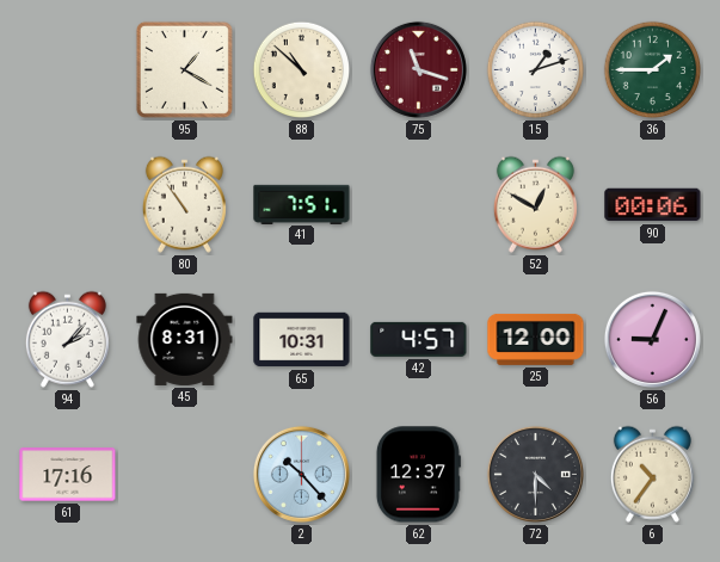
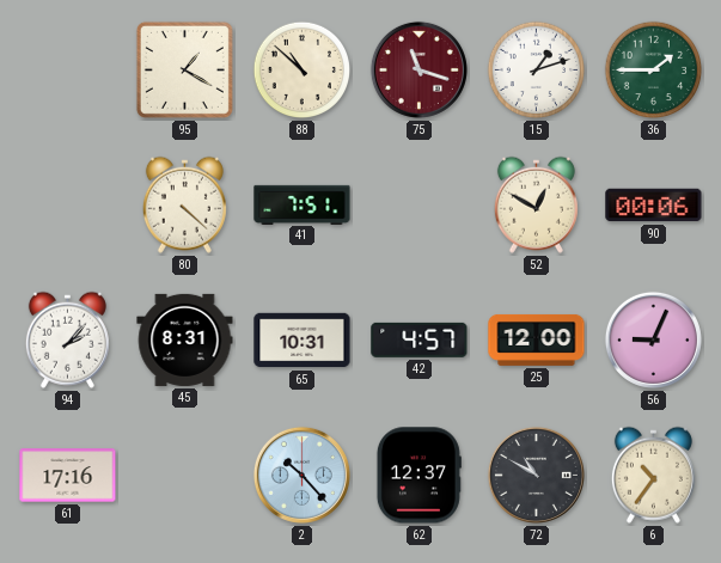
80: 10:54 -> 4:22
72: 4:30 -> 10:50
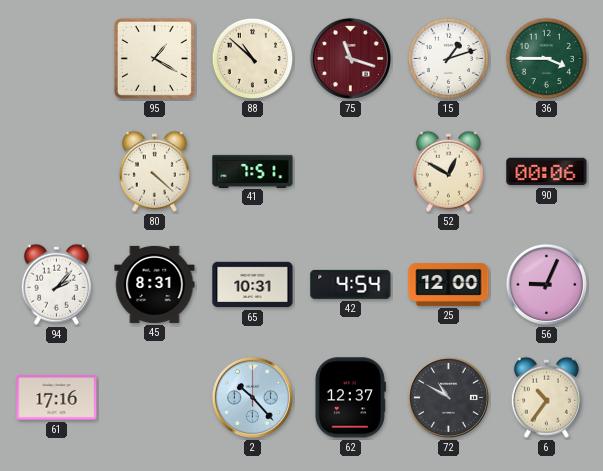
36: 1:45 -> 3:45
42: 4:57 -> 4:54
